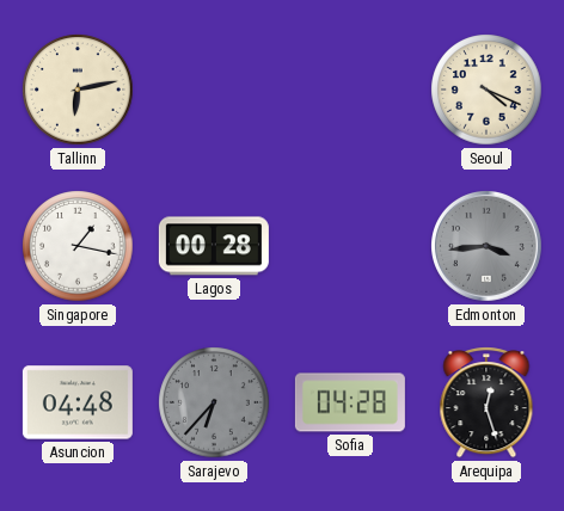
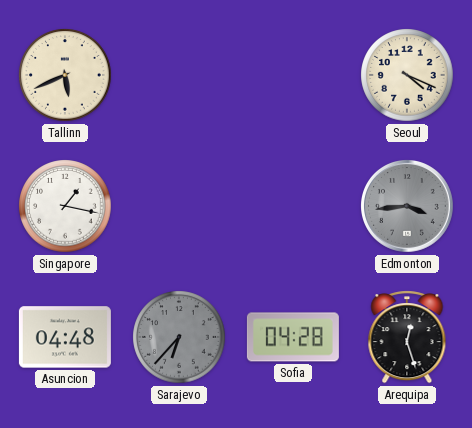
Tallinn: 6:13 -> 5:41
Lagos: 00:28 -> none
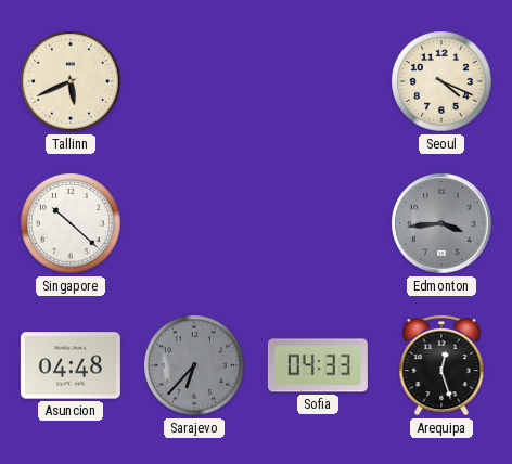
Singapore: 1:17 -> 10:22
Sofia: 04:28 -> 04:33
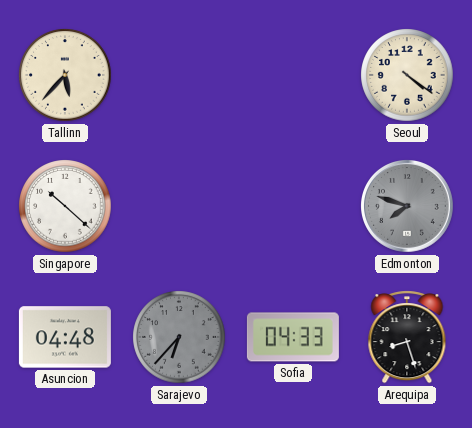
Tallinn: 5:41 -> 5:37
Seoul: 4:19 -> 4:21
Edmonton: 3:44 -> 7:48
Arequipa: 12:27 -> 8:27
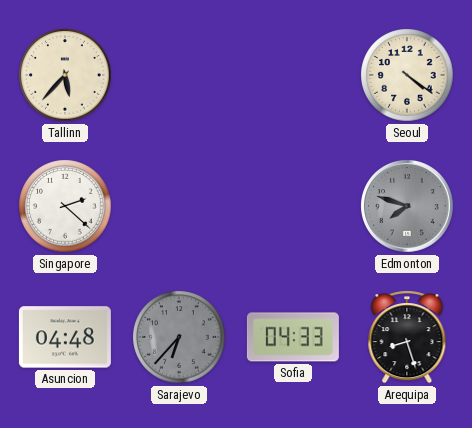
Singapore: 10:22 -> 2:22
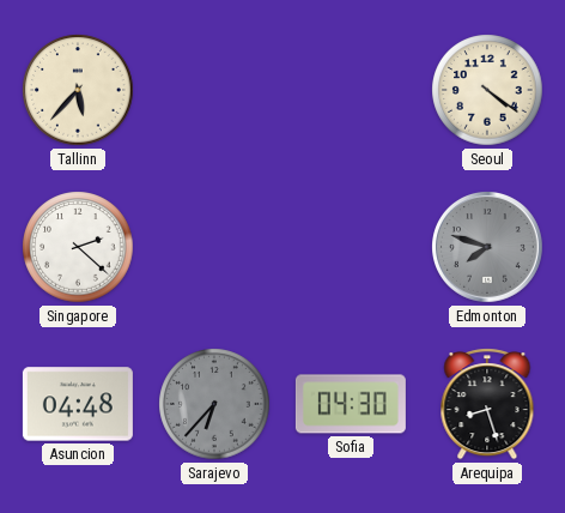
Sofia: 04:33 -> 04:30
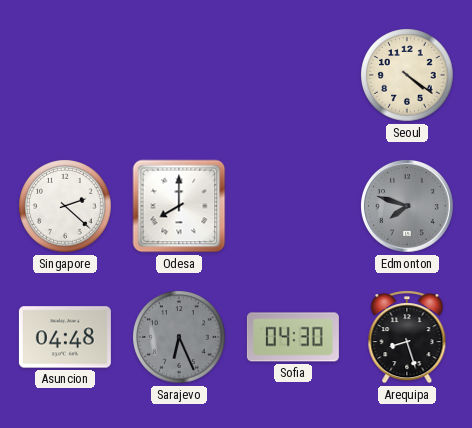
Tallinn: 5:37 -> none
Odesa: none -> 8:00
Sarajevo: 6:37 -> 6:26
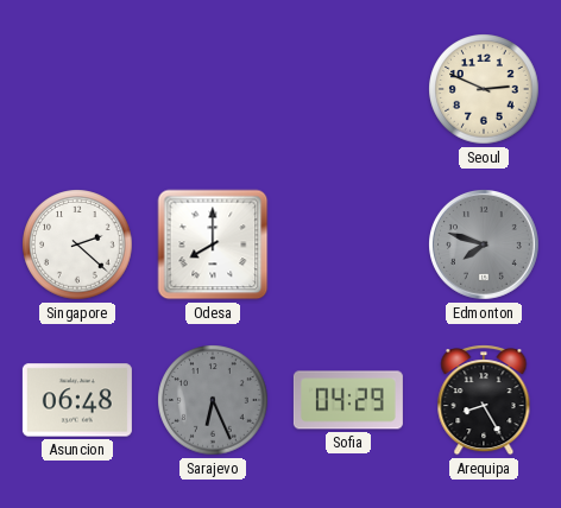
Seoul: 4:21 -> 2:49
Asuncion: 04:48 -> 06:48
Sofia: 04:30 -> 04:29
Arequipa: 8:27 -> 8:25
